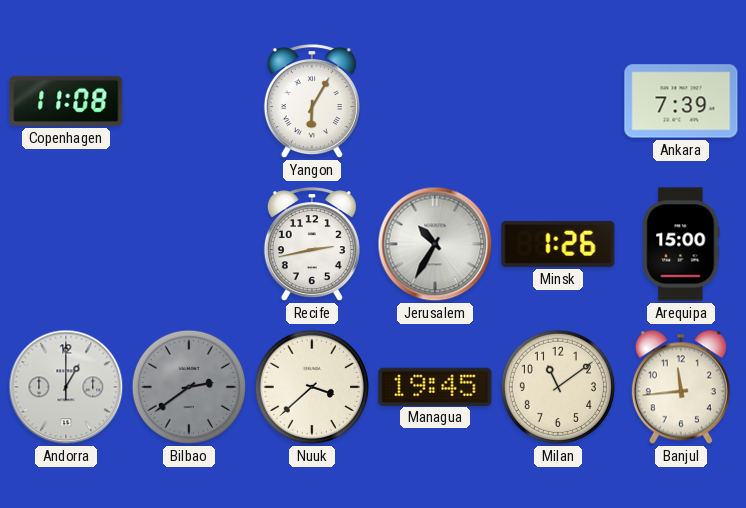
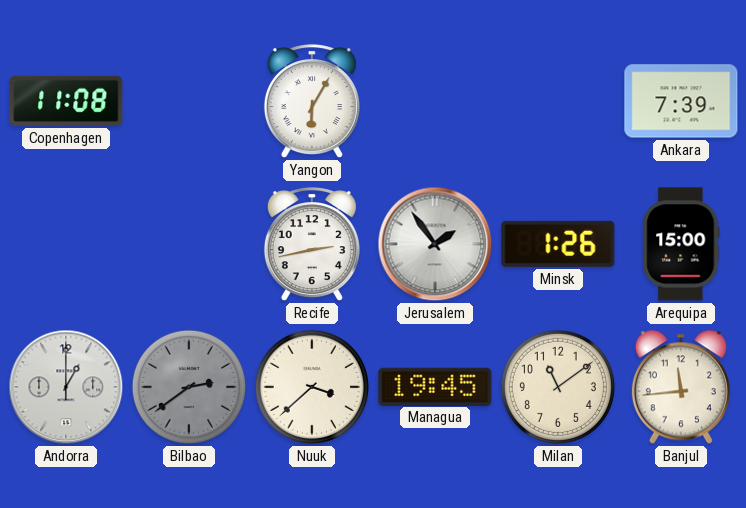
Jerusalem: 10:35 -> 1:54
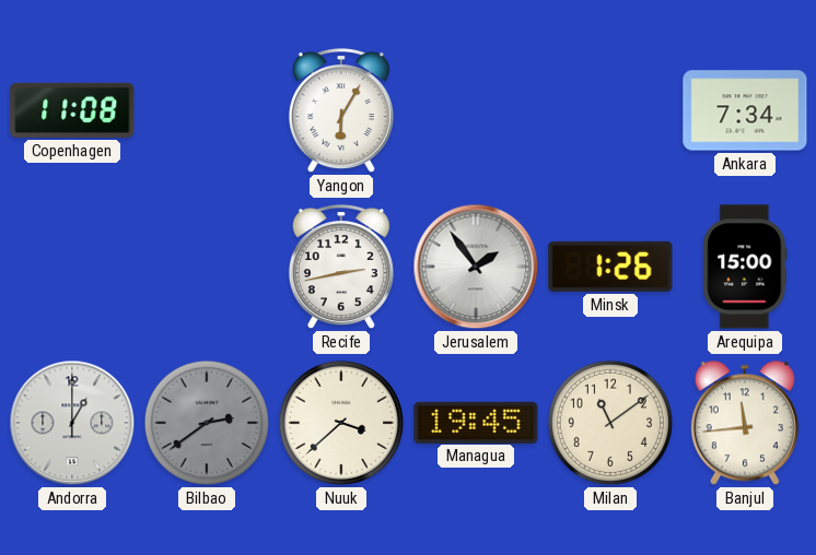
Ankara: 7:39 -> 7:34
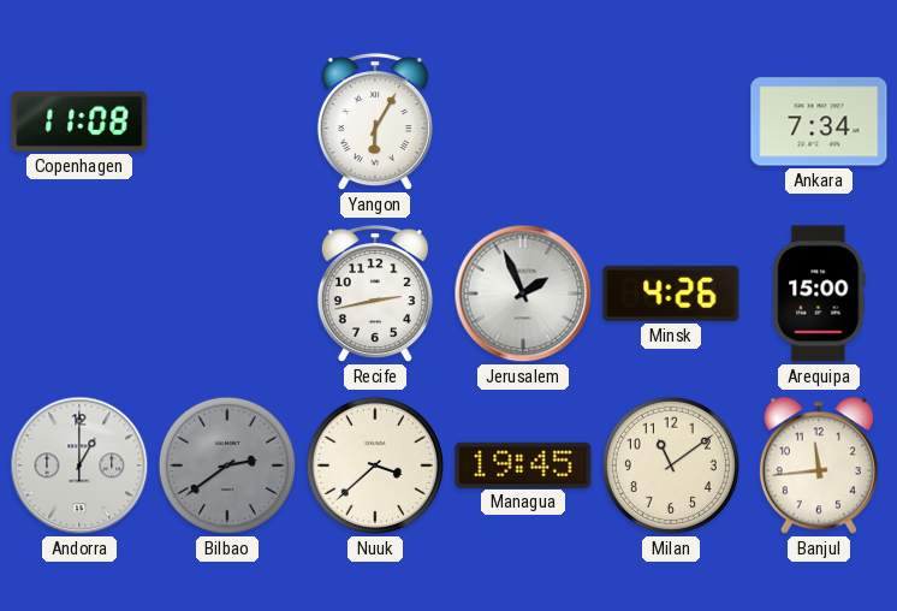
Jerusalem: 1:54 -> 1:56
Minsk: 1:26 -> 4:26
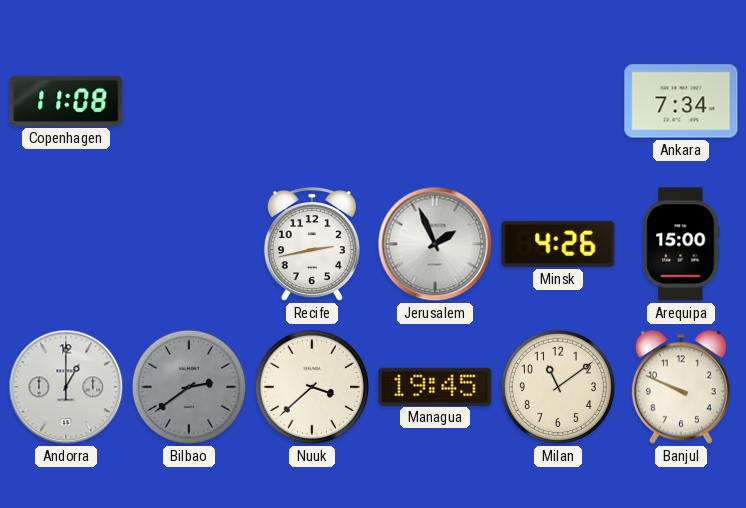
Yangon: 6:05 -> none
Banjul: 11:44 -> 9:49
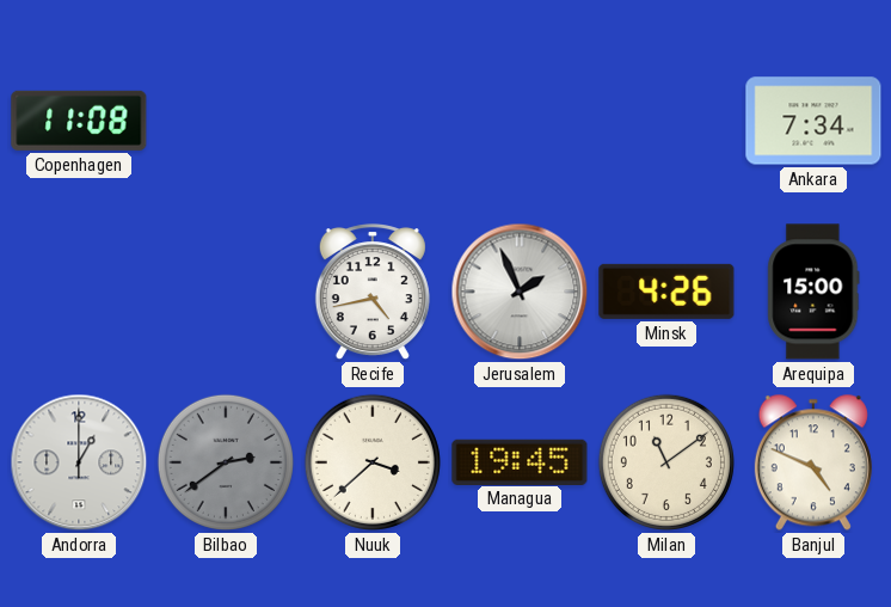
Recife: 2:43 -> 4:43
Banjul: 9:49 -> 4:49
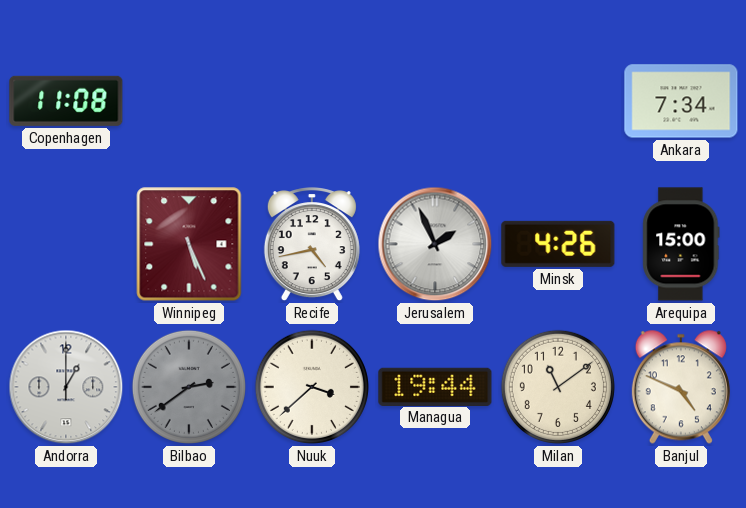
Winnipeg: none -> 5:26
Managua: 19:45 -> 19:44
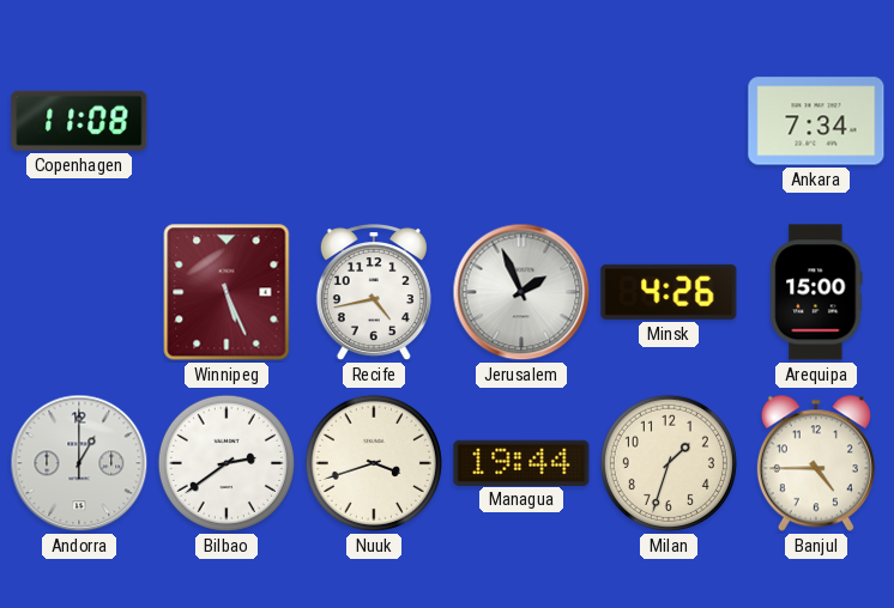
Bilbao dial: grey -> white
Nuuk: 3:38 -> 3:42
Milan: 11:09 -> 1:33
Banjul: 4:49 -> 4:45
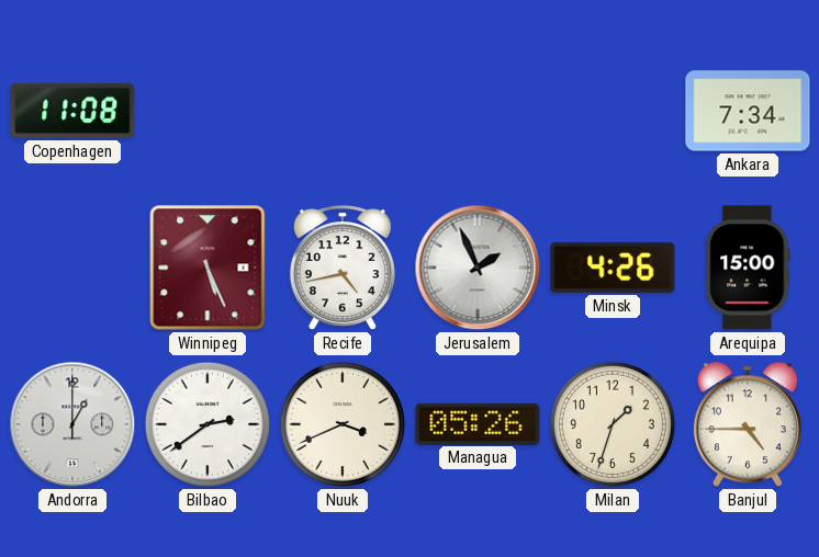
Nuuk: 3:42 -> 3:41
Managua: 19:44 -> 05:26
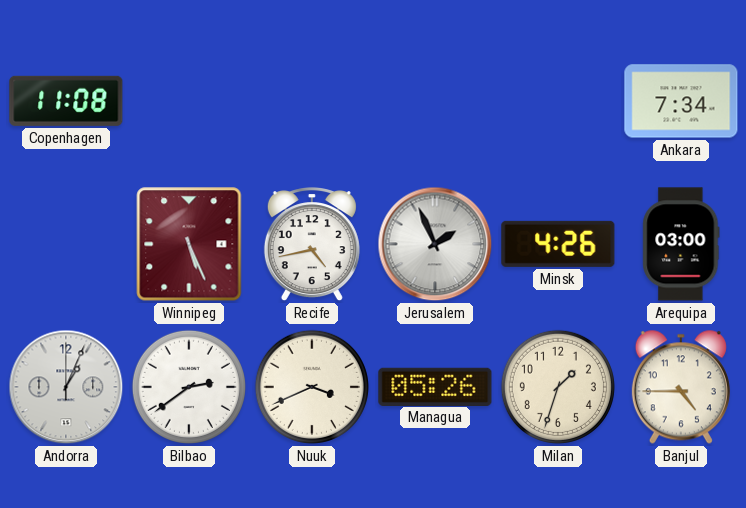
Arequipa: 15:00 -> 03:00
Andorra: 1:00 -> 1:04
